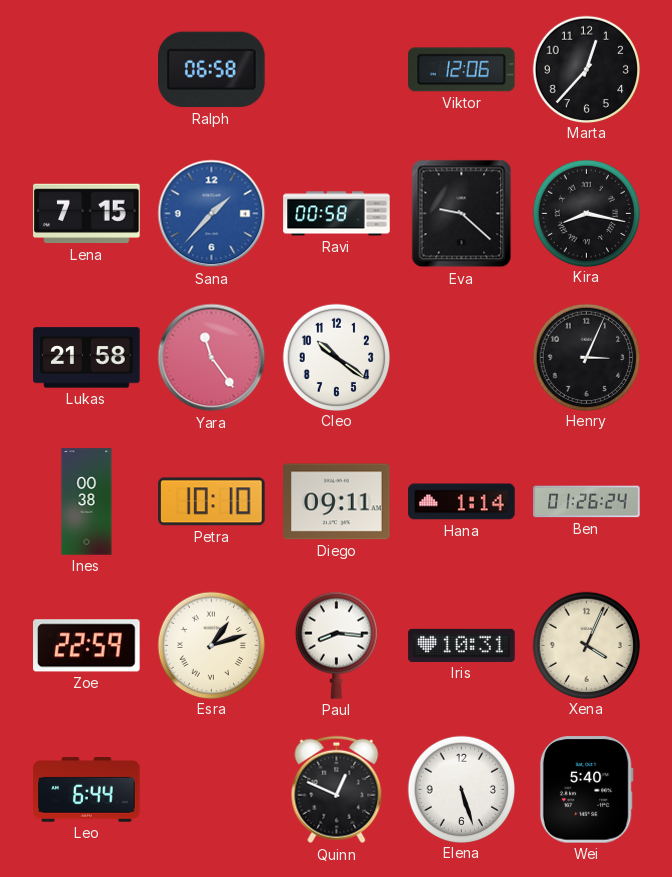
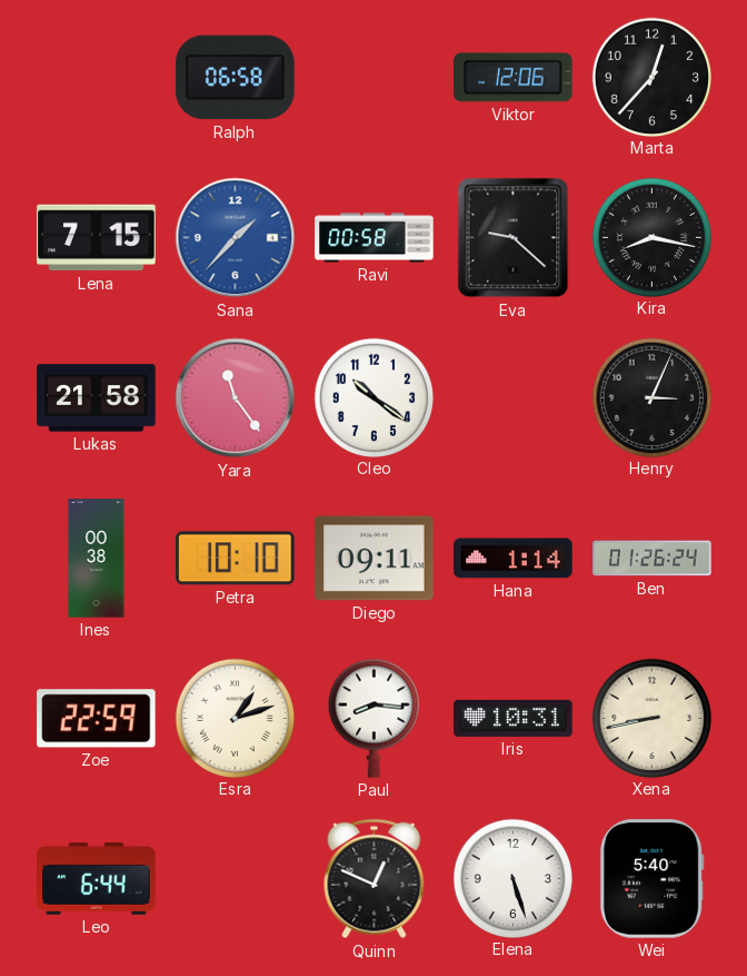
Xena: 4:04 -> 8:43
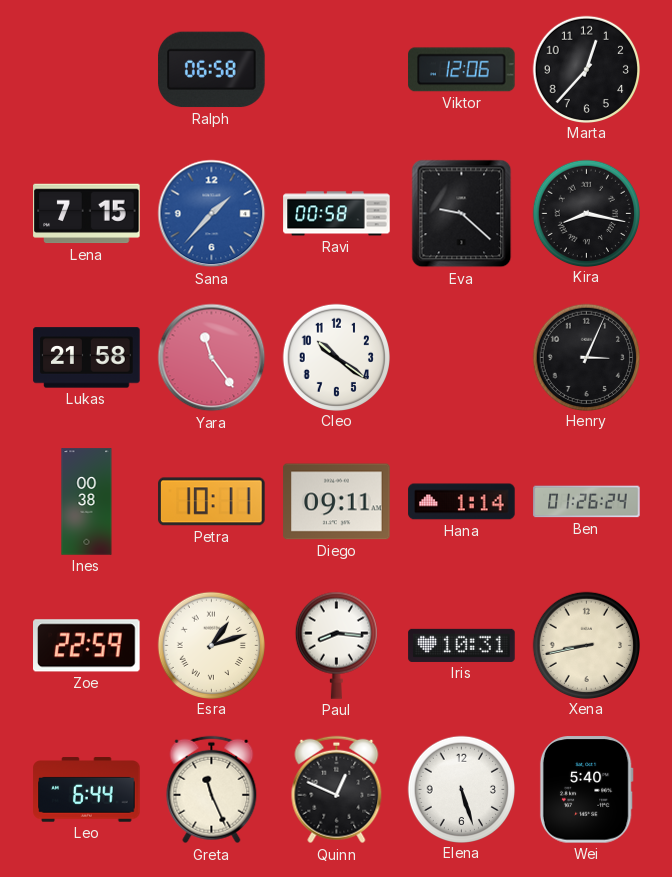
Petra: 10:10 -> 10:11
Greta: none -> 11:26
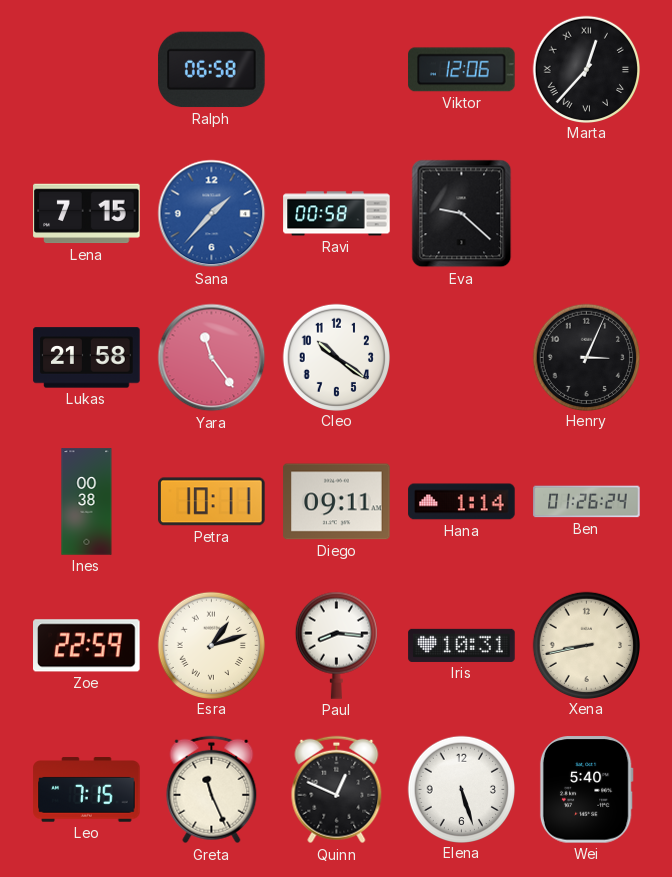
Marta numerals: Arabic -> Roman
Kira: 8:17 -> none
Leo: 6:44 -> 7:15
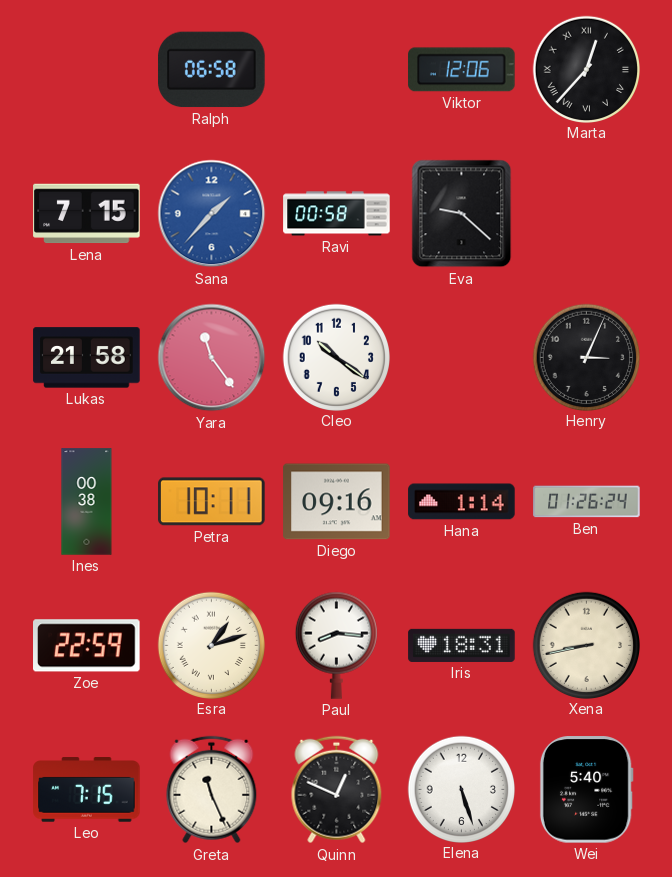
Diego: 09:11 -> 09:16
Iris: 10:31 -> 18:31
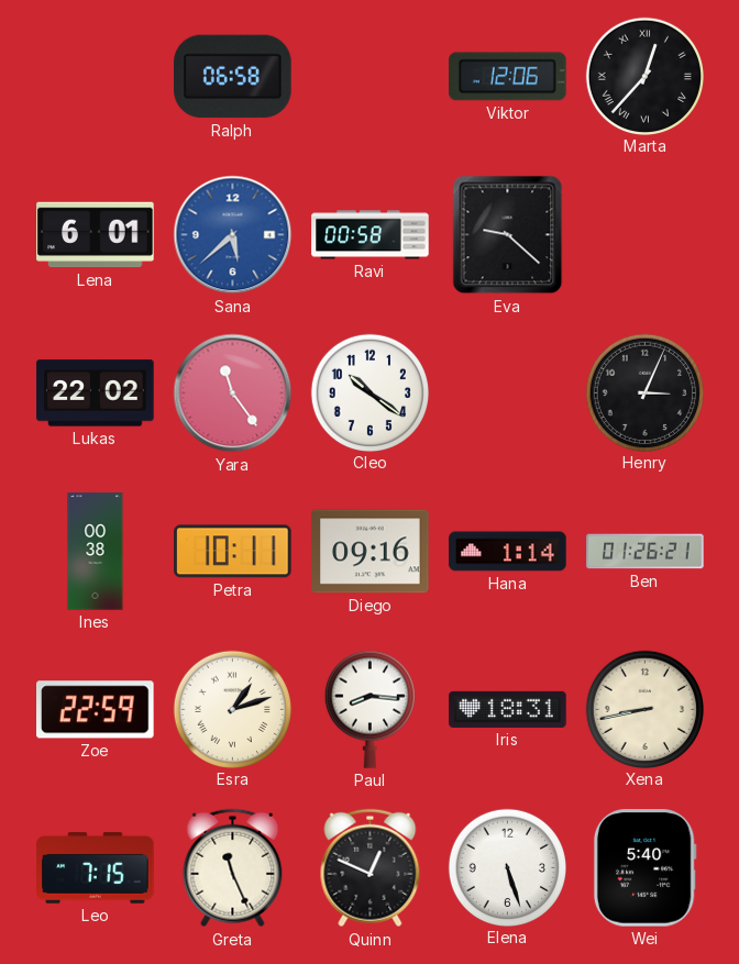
Lena: 7:15 -> 6:01
Sana: 1:37 -> 5:38
Lukas: 21:58 -> 22:02
Ben: 01:26:24 -> 01:26:21
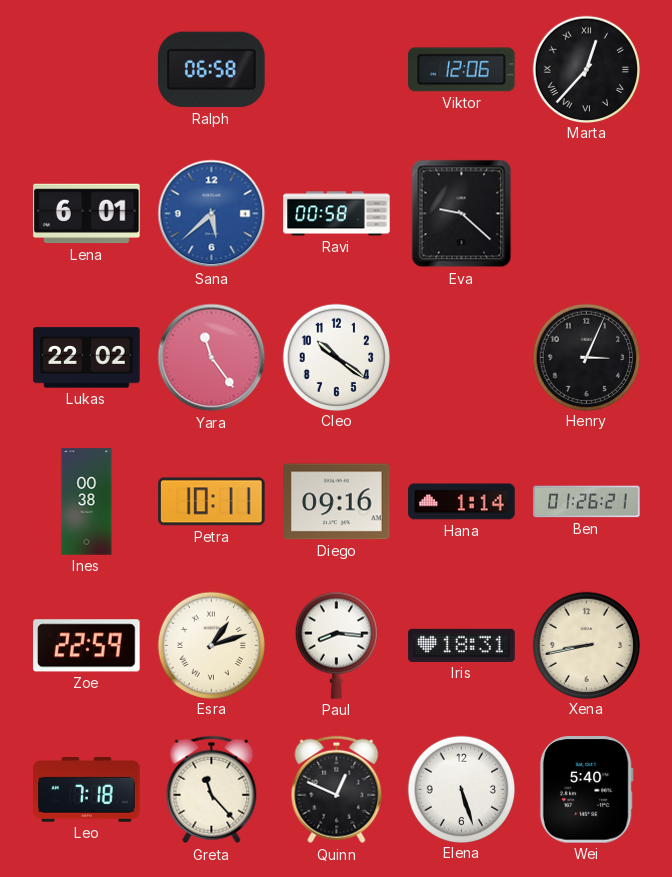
Leo: 7:15 -> 7:18
Greta: 11:26 -> 11:23
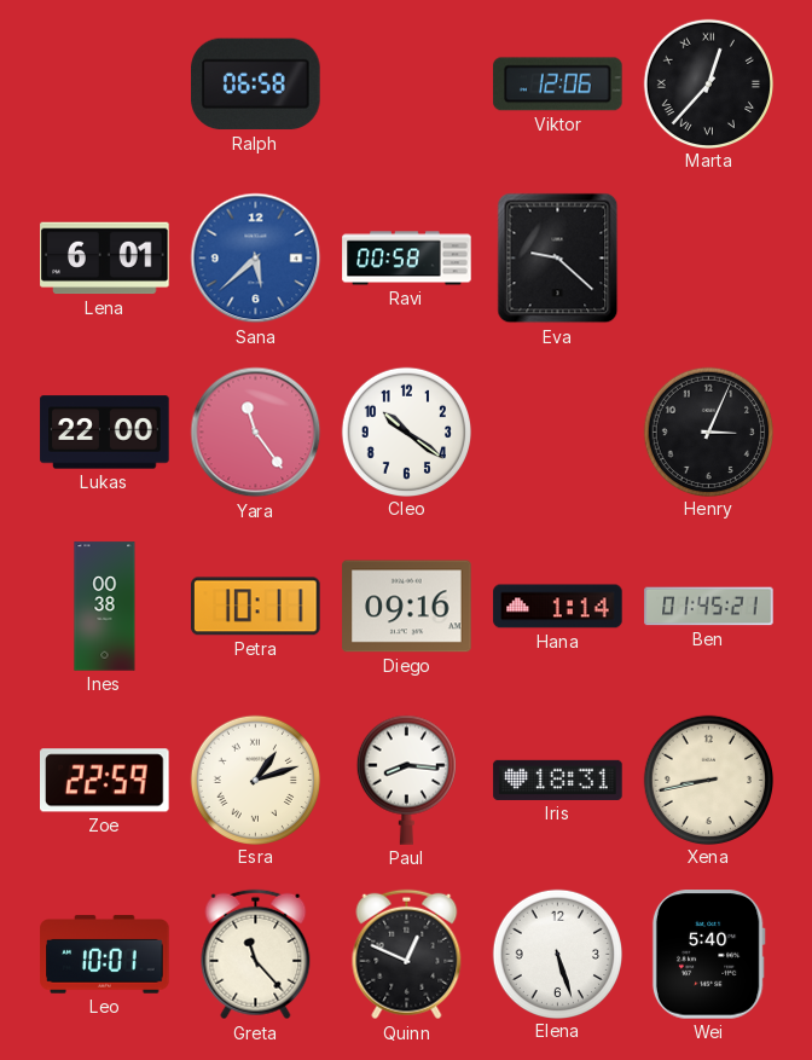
Lukas: 22:02 -> 22:00
Ben: 01:26 -> 01:45
Leo: 7:18 -> 10:01
